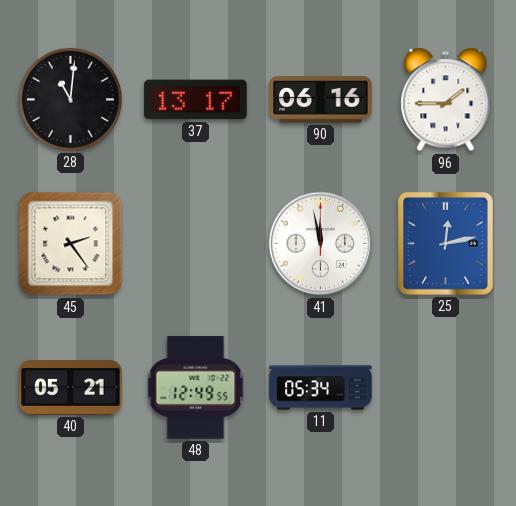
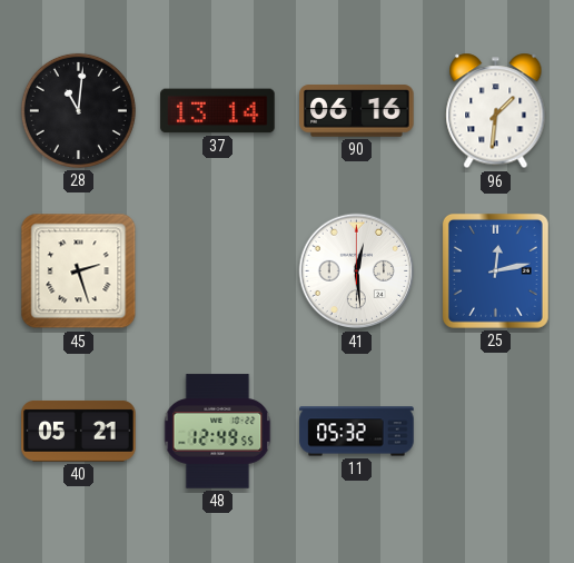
37: 13:17 -> 13:14
96: 1:45 -> 1:31
45: 2:24 -> 2:27
41: 11:58 -> 12:29
11: 05:34 -> 05:32
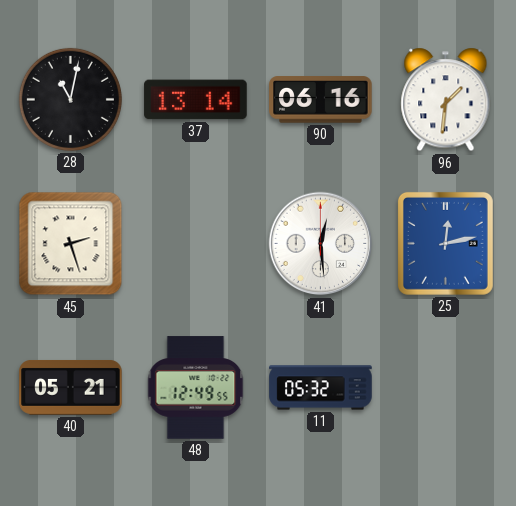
28: 11:01 -> 11:02
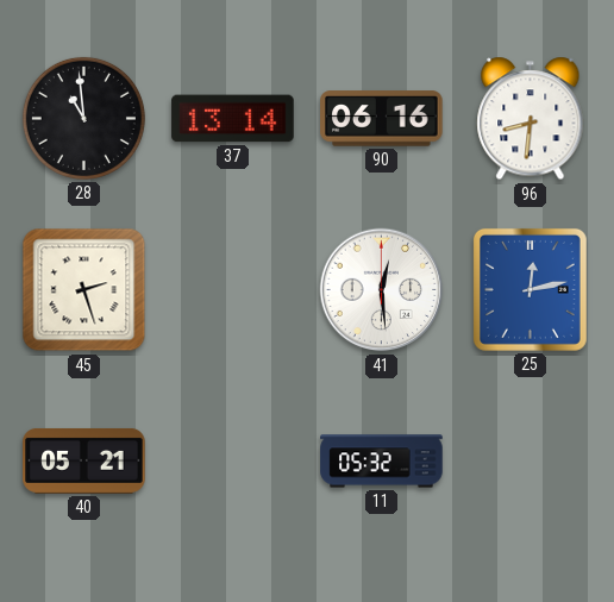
28: 11:02 -> 10:59
96: 1:31 -> 8:31
48: 12:49 -> none
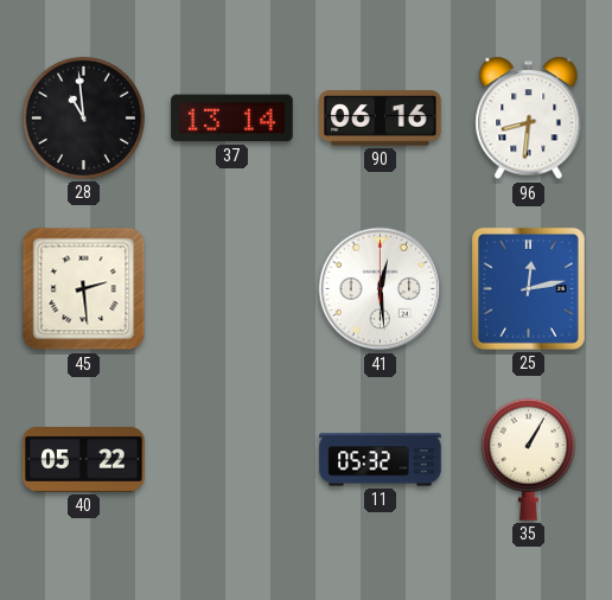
45: 2:27 -> 2:29
40: 05:21 -> 05:22
35: none -> 1:05
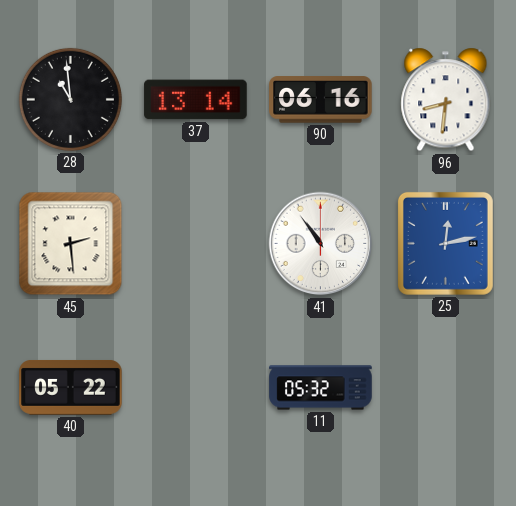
41: 12:29 -> 10:54
35: 1:05 -> none
